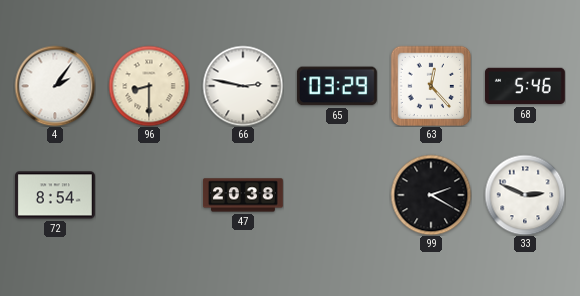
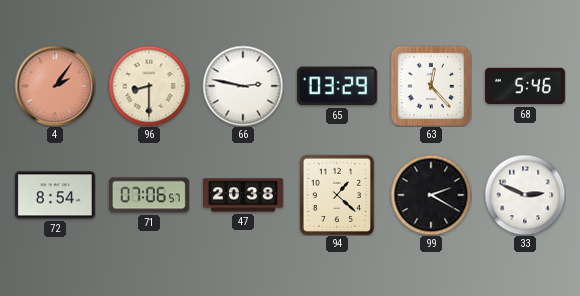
4 dial: white -> salmon
71: none -> 07:06
94: none -> 1:22
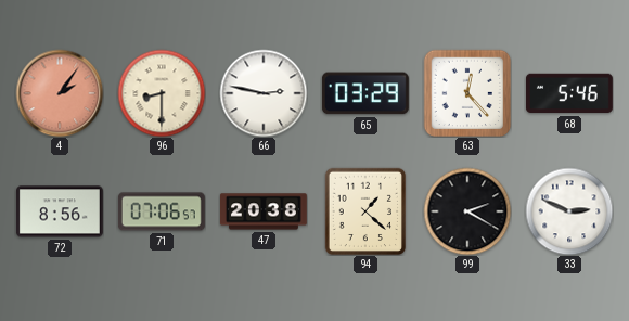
72: 8:54 -> 8:56
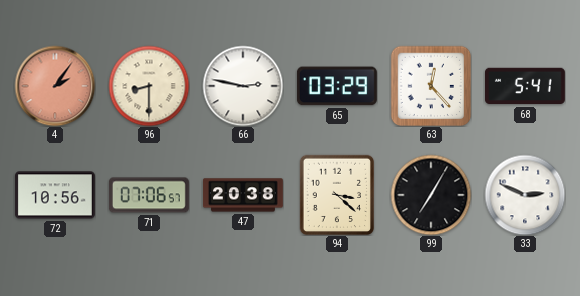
68: 5:46 -> 5:41
72: 8:56 -> 10:56
94: 1:22 -> 3:22
99: 2:20 -> 7:05
